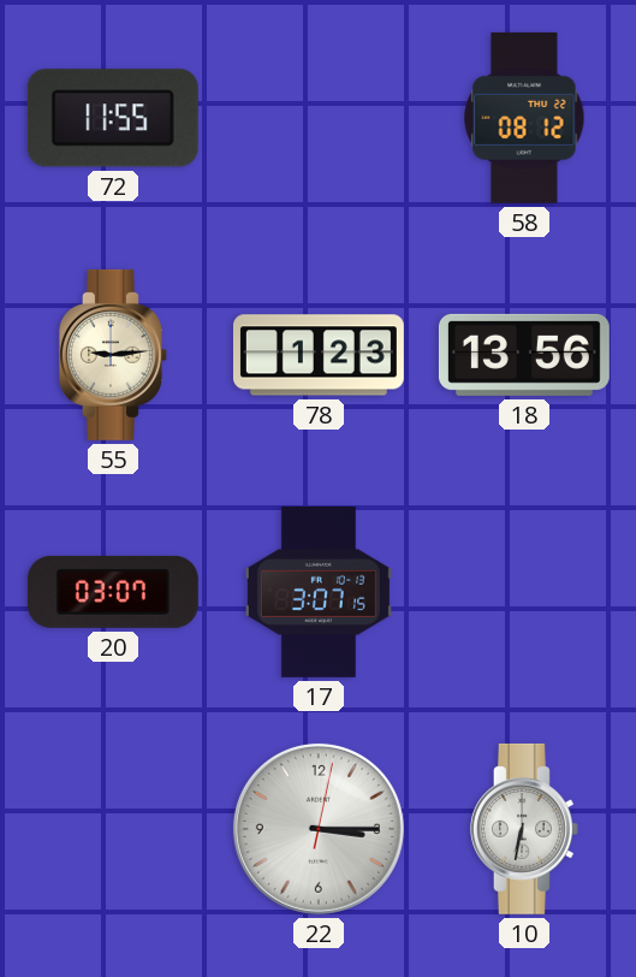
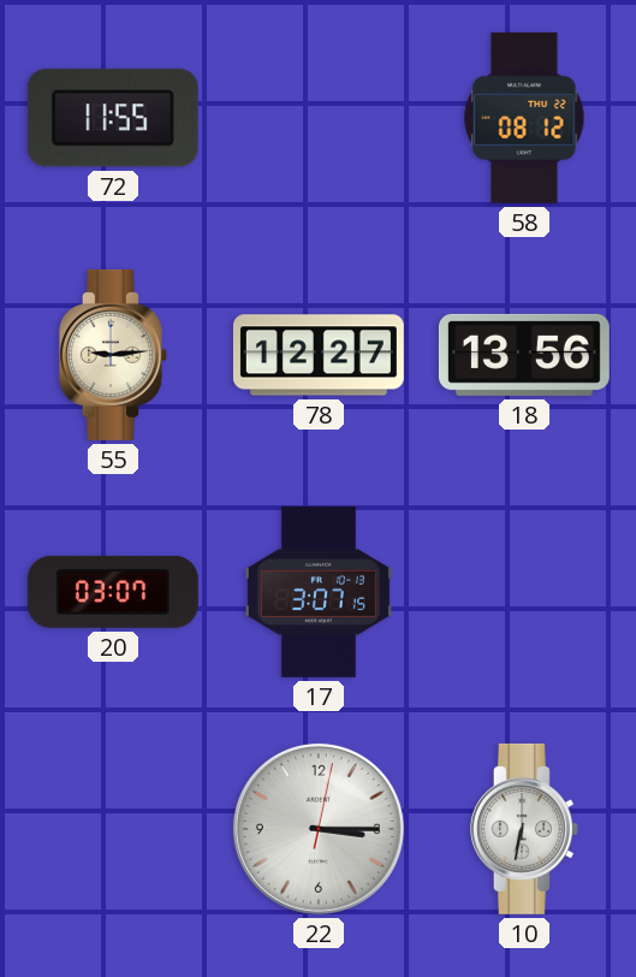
78: 1:23 -> 12:27
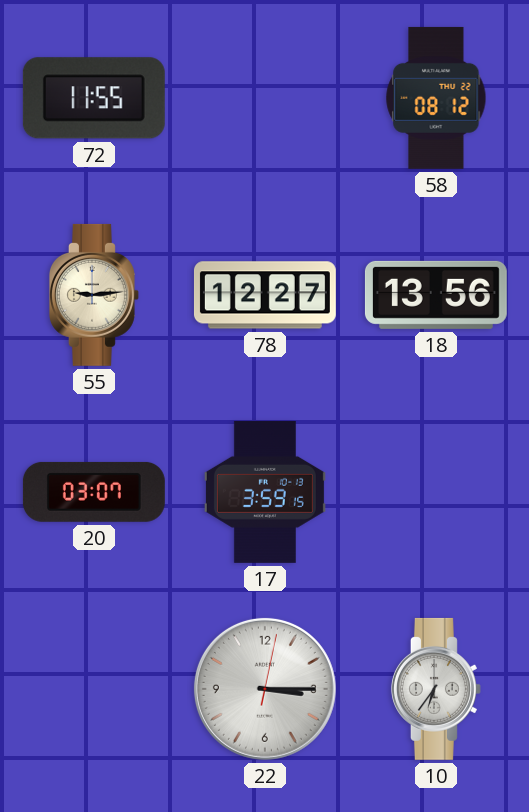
17: 3:07 -> 3:59
10: 6:32 -> 6:36
